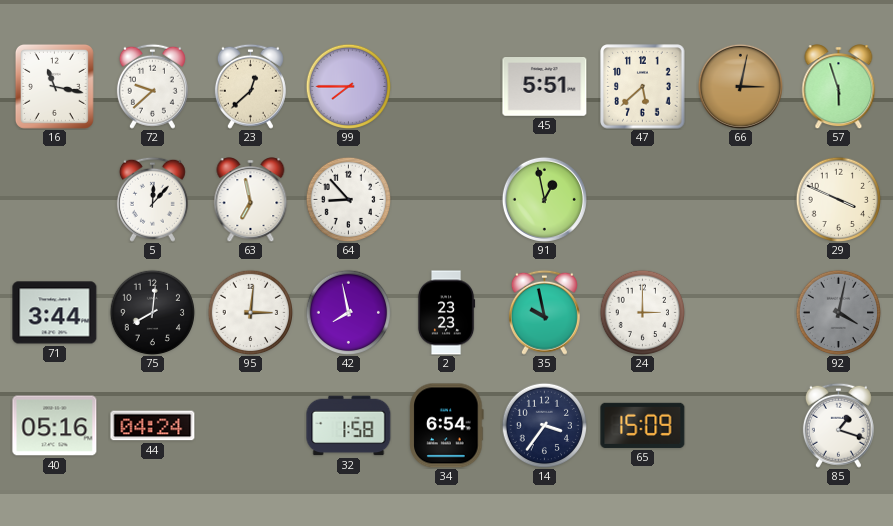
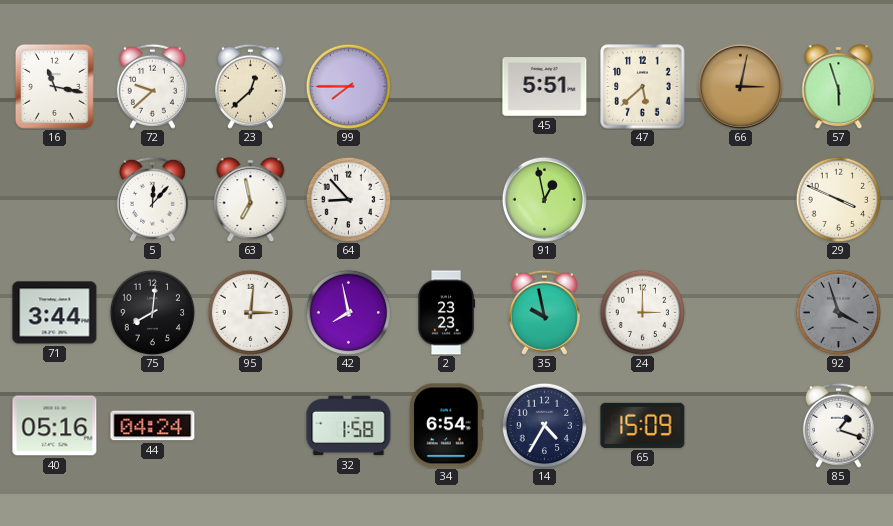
92: 4:02 -> 3:57
14: 3:36 -> 4:35
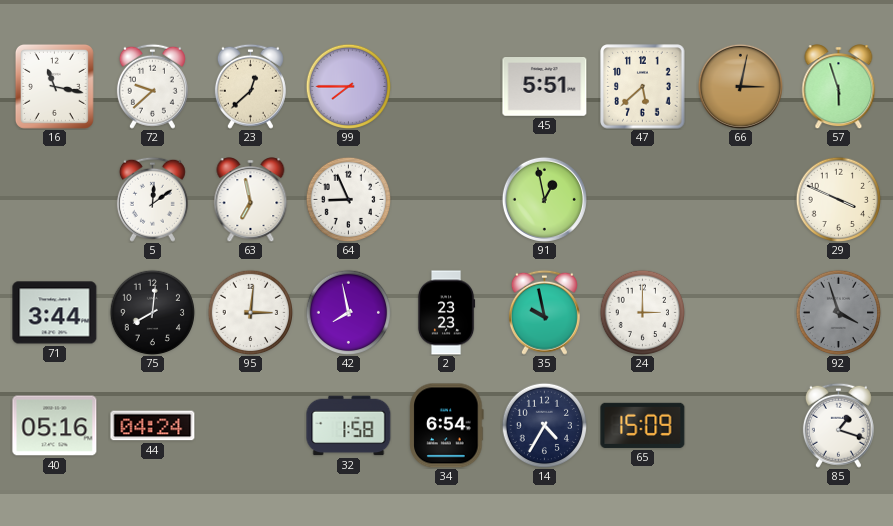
5: 12:07 -> 12:09
64: 8:53 -> 8:56
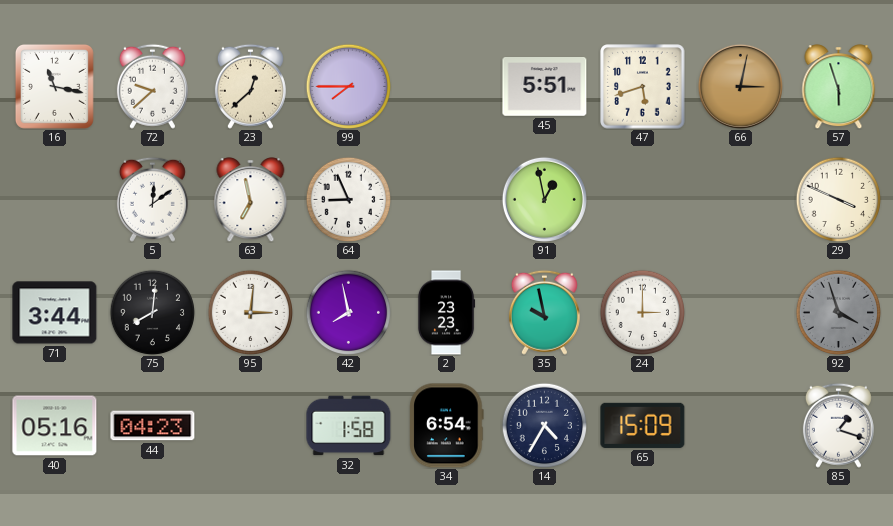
47: 5:38 -> 5:42
44: 04:24 -> 04:23
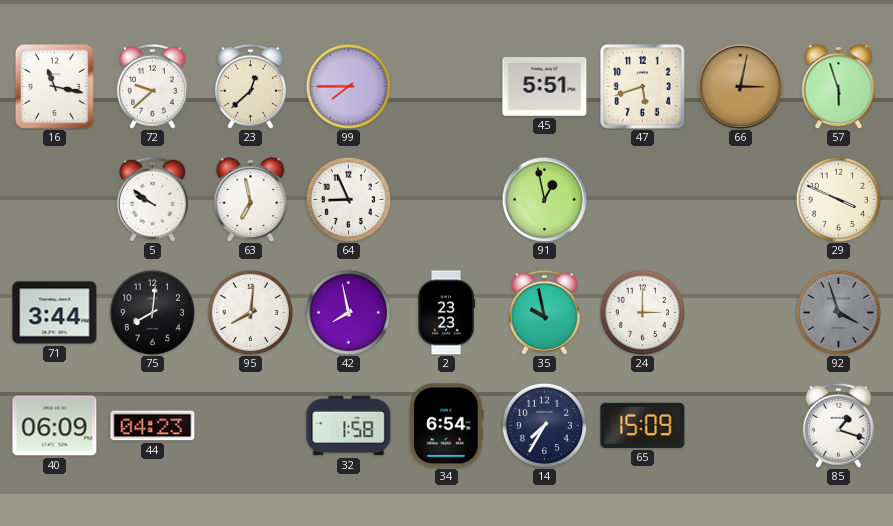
5: 12:09 -> 9:51
95: 3:01 -> 8:01
40: 05:16 -> 06:09
14: 4:35 -> 7:35
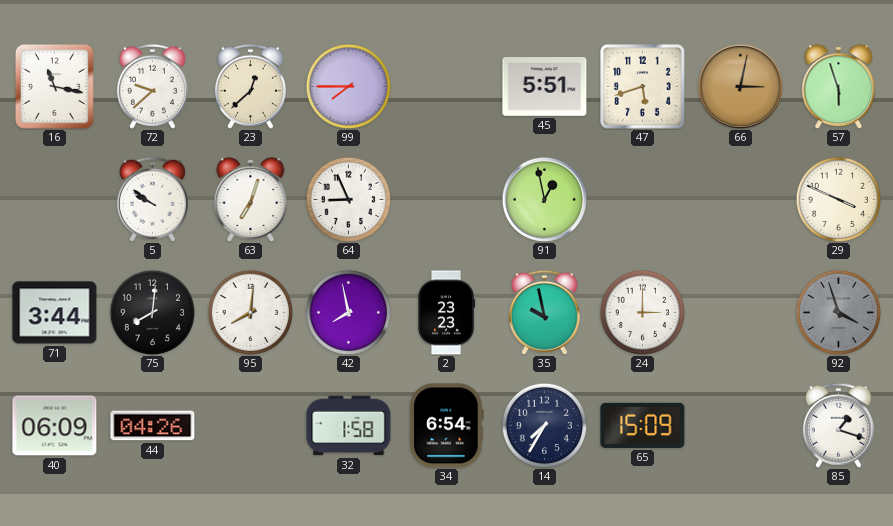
63: 6:58 -> 7:03
44: 04:23 -> 04:26
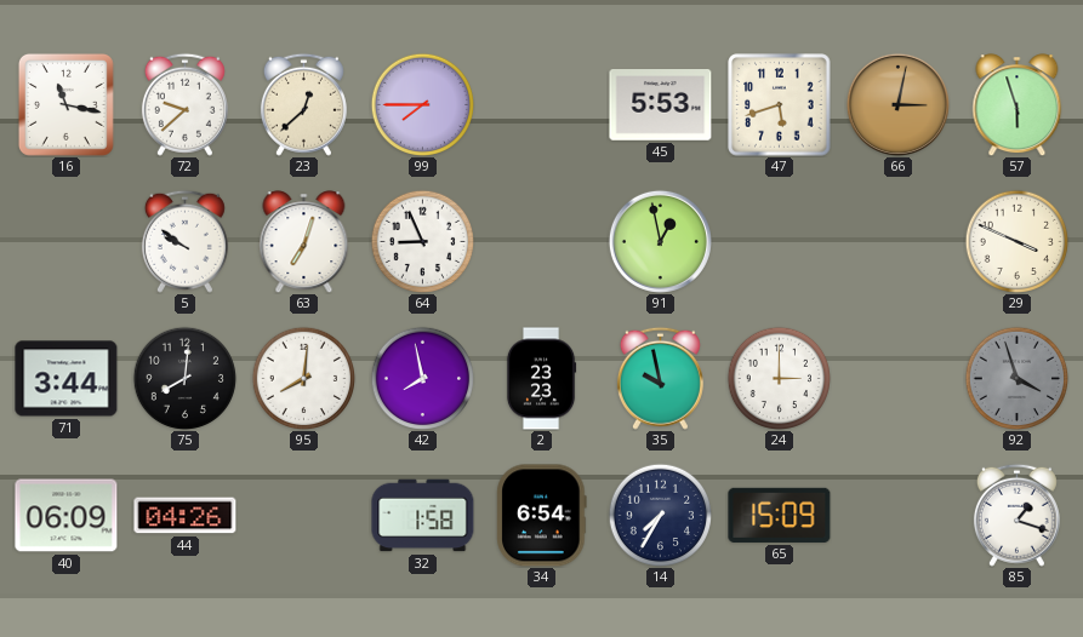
45: 5:51 -> 5:53
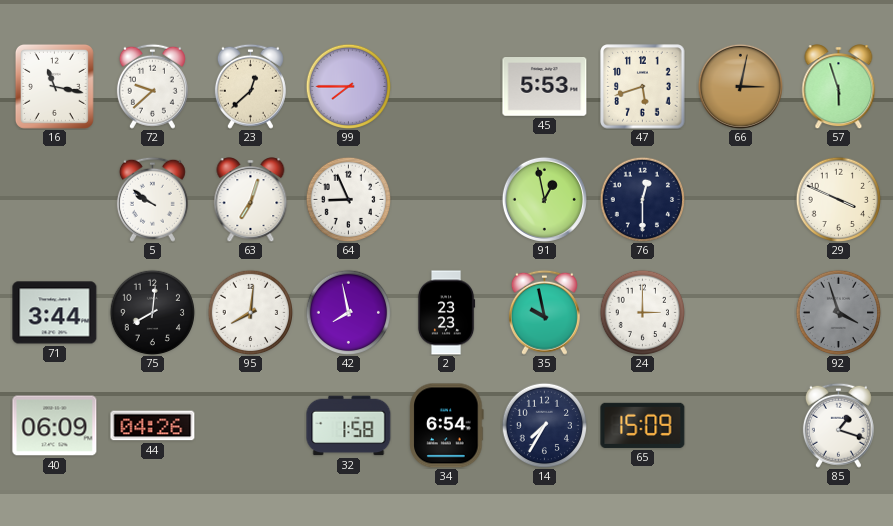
76: none -> 12:30
